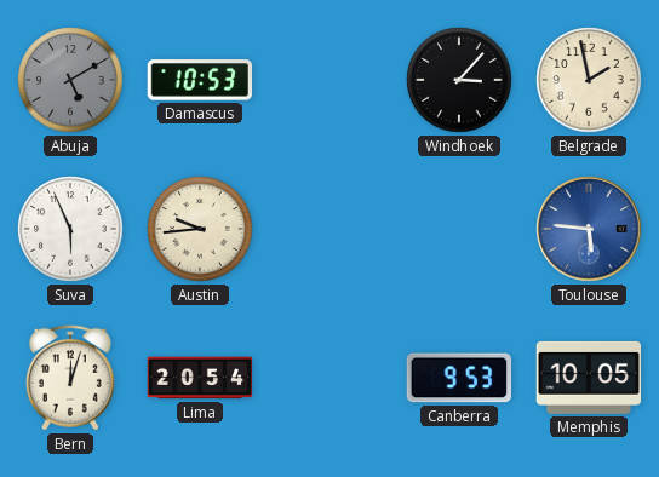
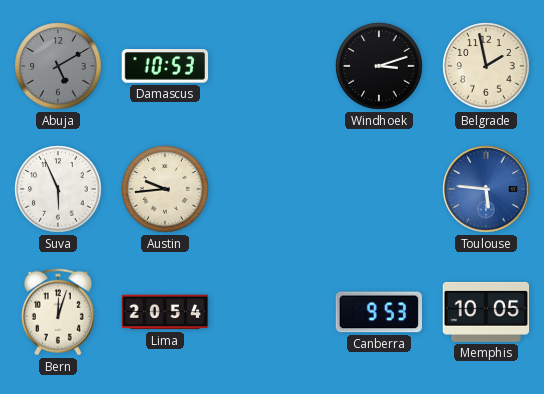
Windhoek: 3:07 -> 3:12
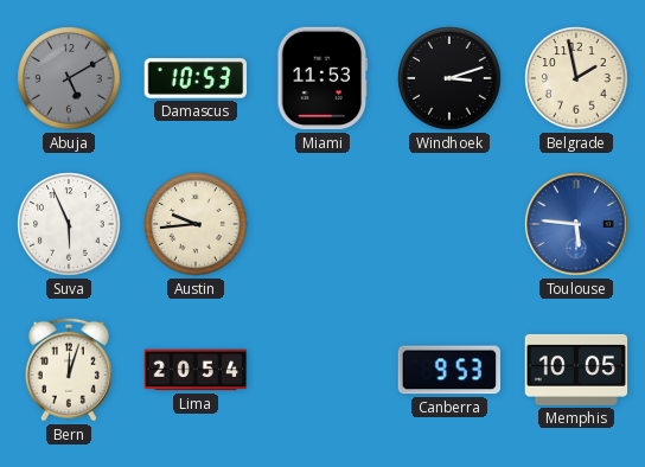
Miami: none -> 11:53
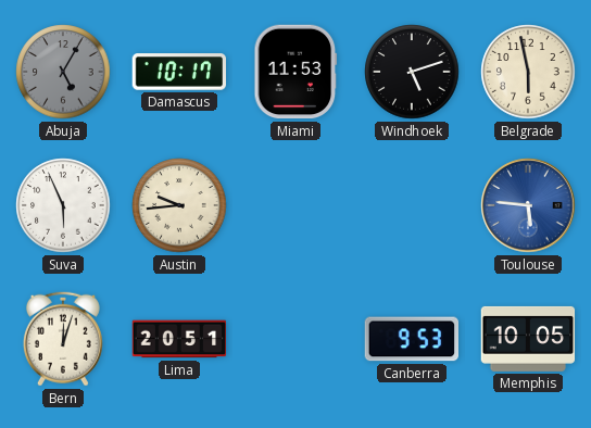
Abuja: 5:10 -> 5:05
Damascus: 10:53 -> 10:17
Windhoek: 3:12 -> 5:12
Belgrade: 1:58 -> 5:58
Lima: 20:54 -> 20:51
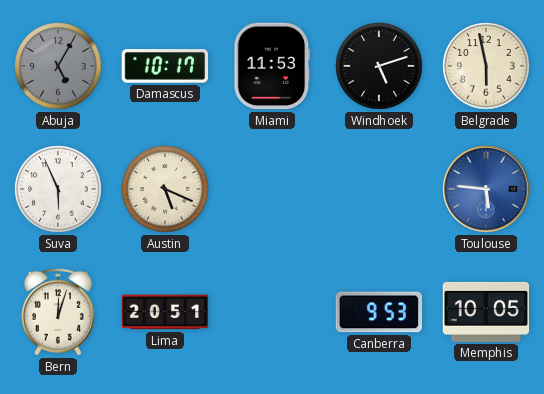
Austin: 9:44 -> 5:19
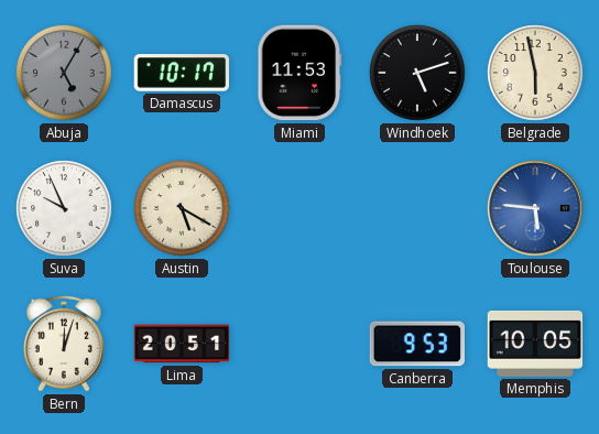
Suva: 5:56 -> 9:56
Austin: 5:19 -> 5:20
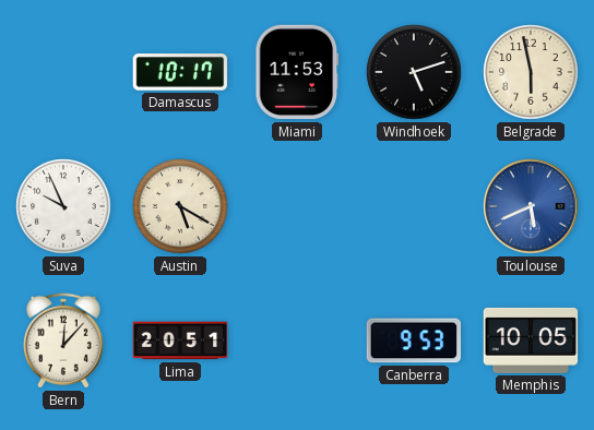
Abuja: 5:05 -> none
Toulouse: 5:46 -> 5:41
Bern: 12:03 -> 12:07
